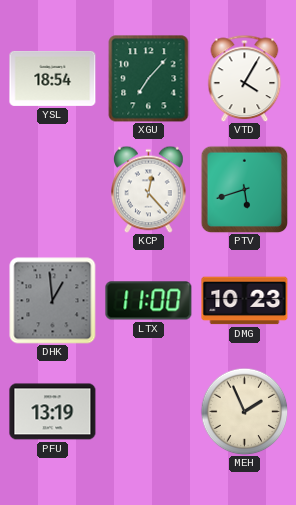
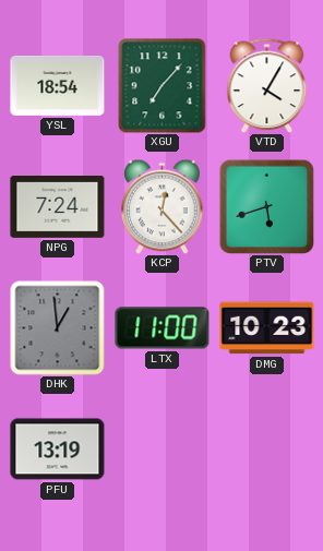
NPG: none -> 7:24
MEH: 1:56 -> none
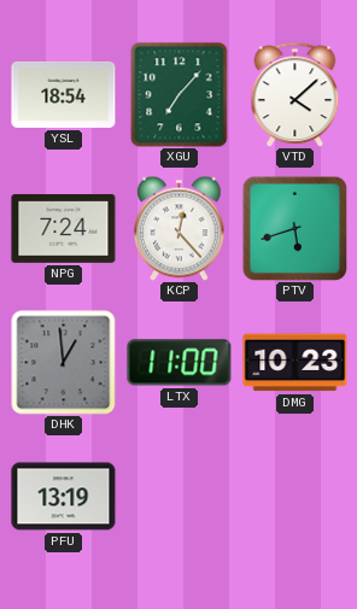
VTD: 4:05 -> 4:08
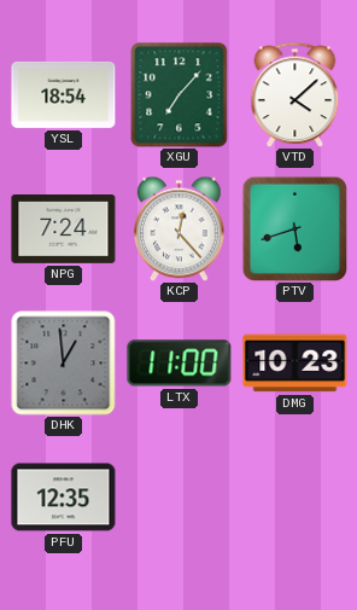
PFU: 13:19 -> 12:35
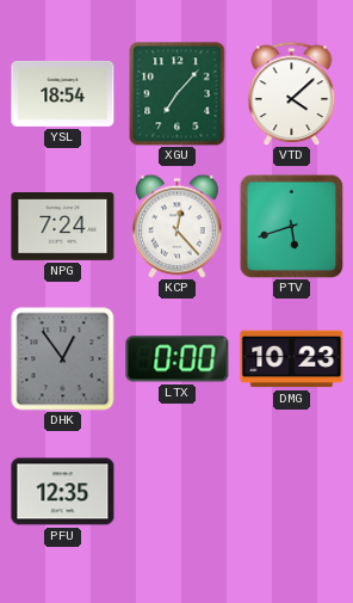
DHK: 12:59 -> 12:54
LTX: 11:00 -> 0:00
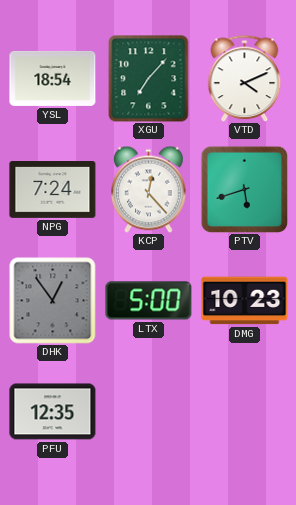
VTD: 4:08 -> 4:11
LTX: 0:00 -> 5:00
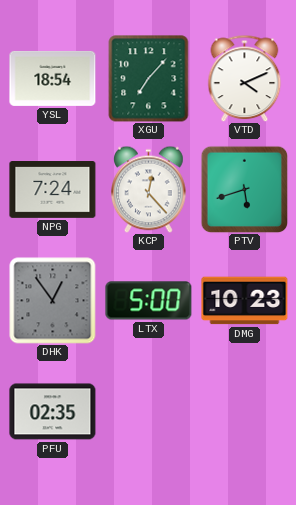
PFU: 12:35 -> 02:35
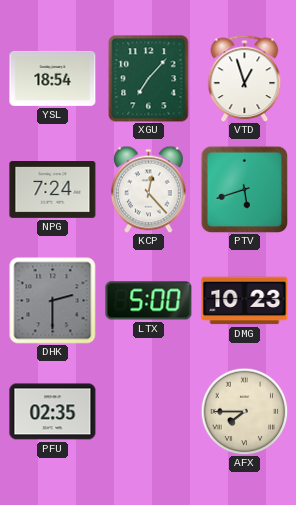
VTD: 4:11 -> 12:57
DHK: 12:54 -> 2:30
AFX: none -> 7:45
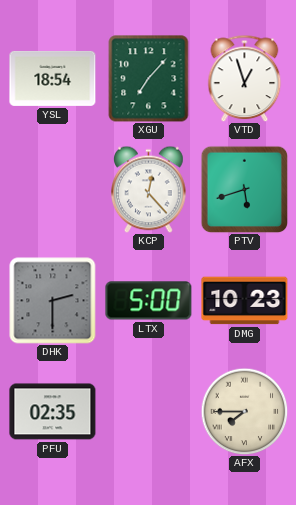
NPG: 7:24 -> none
